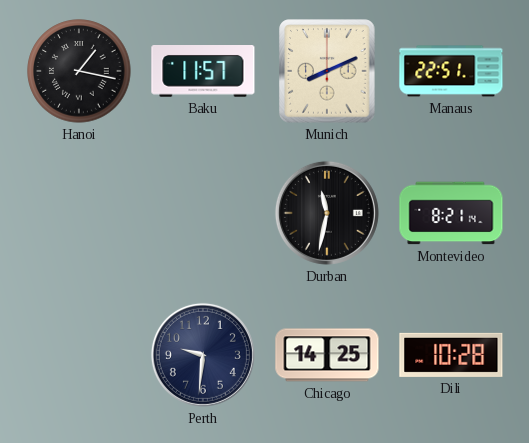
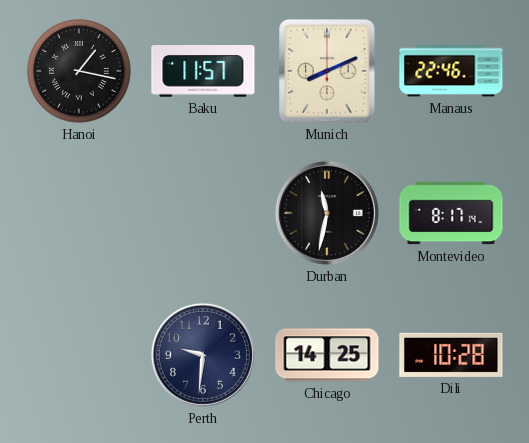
Manaus: 22:51 -> 22:46
Montevideo: 8:21 -> 8:17
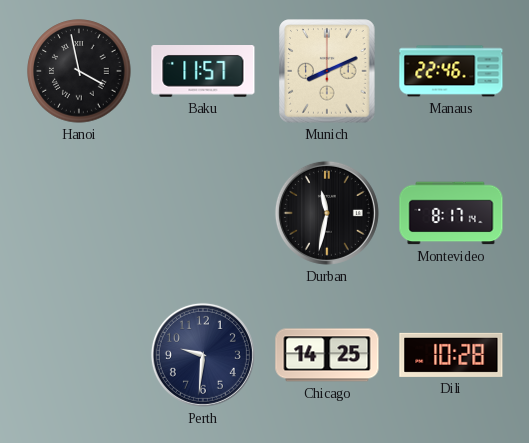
Hanoi: 1:17 -> 3:58
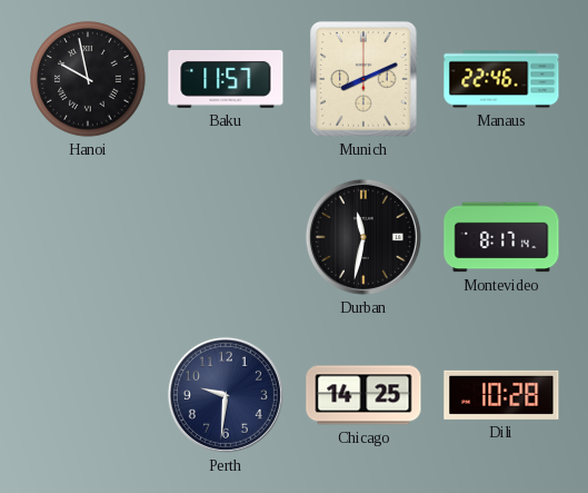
Hanoi: 3:58 -> 9:58
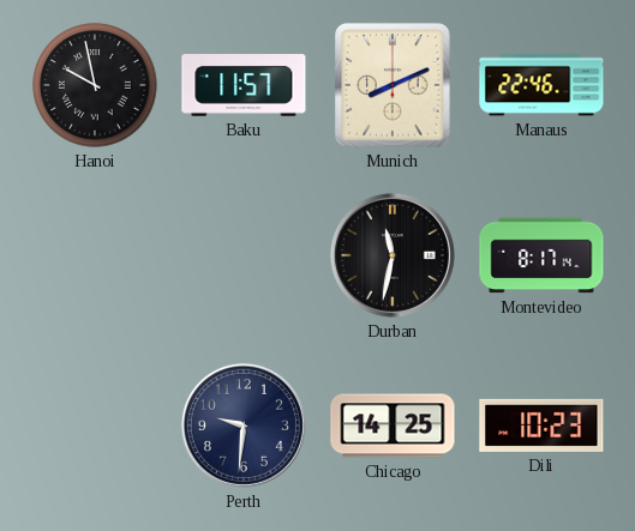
Dili: 10:28 -> 10:23
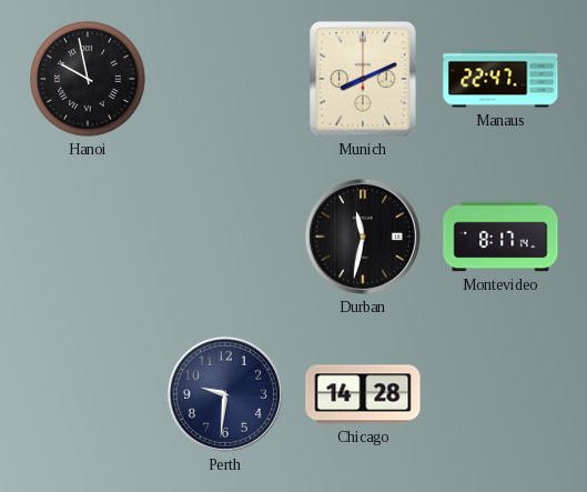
Baku: 11:57 -> none
Manaus: 22:46 -> 22:47
Chicago: 14:25 -> 14:28
Dili: 10:23 -> none
